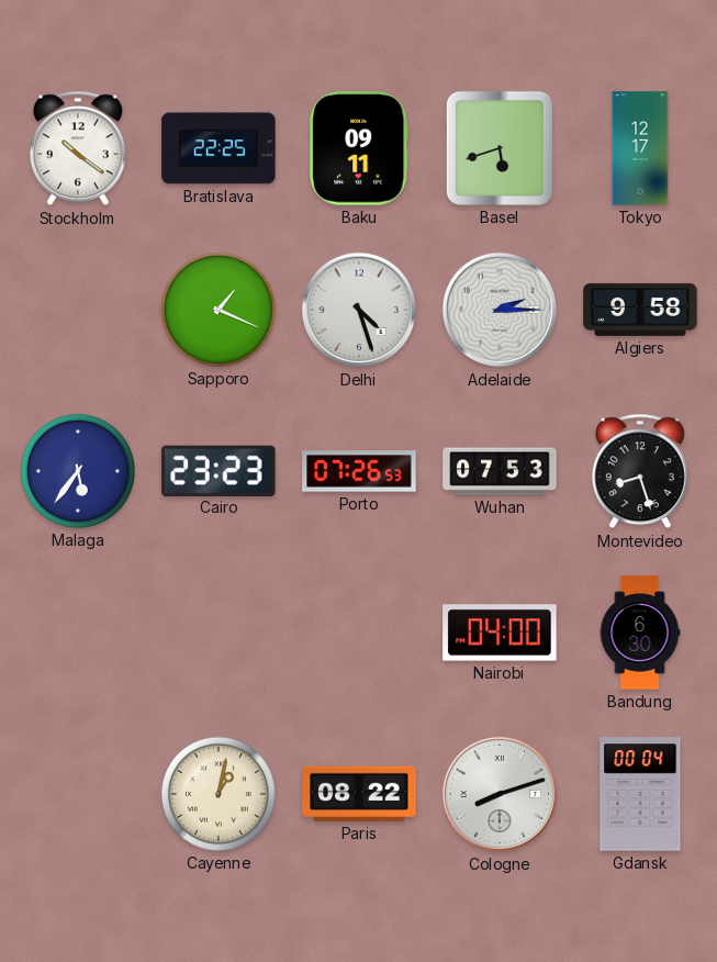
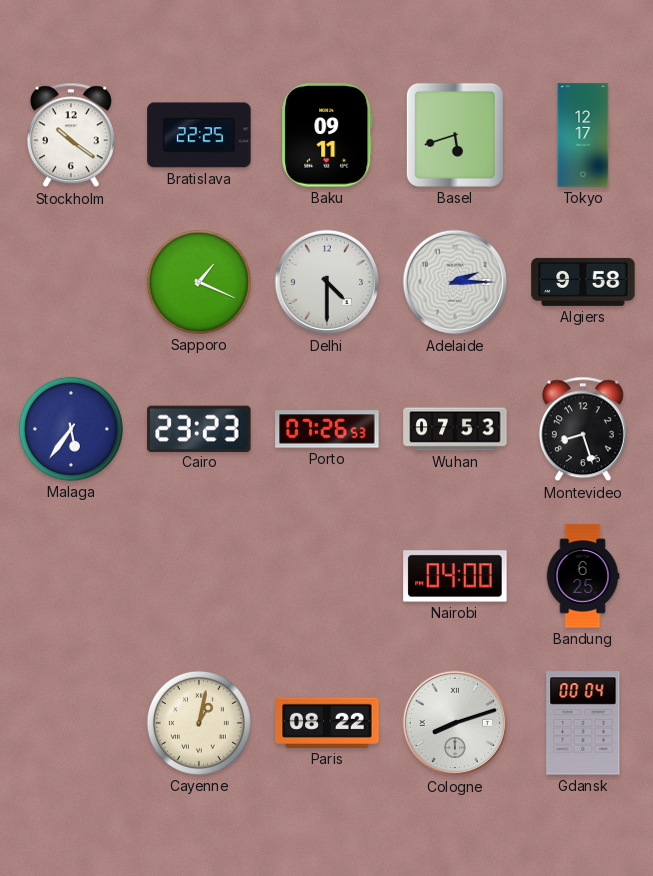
Delhi: 4:27 -> 4:30
Bandung: 6:30 -> 6:25
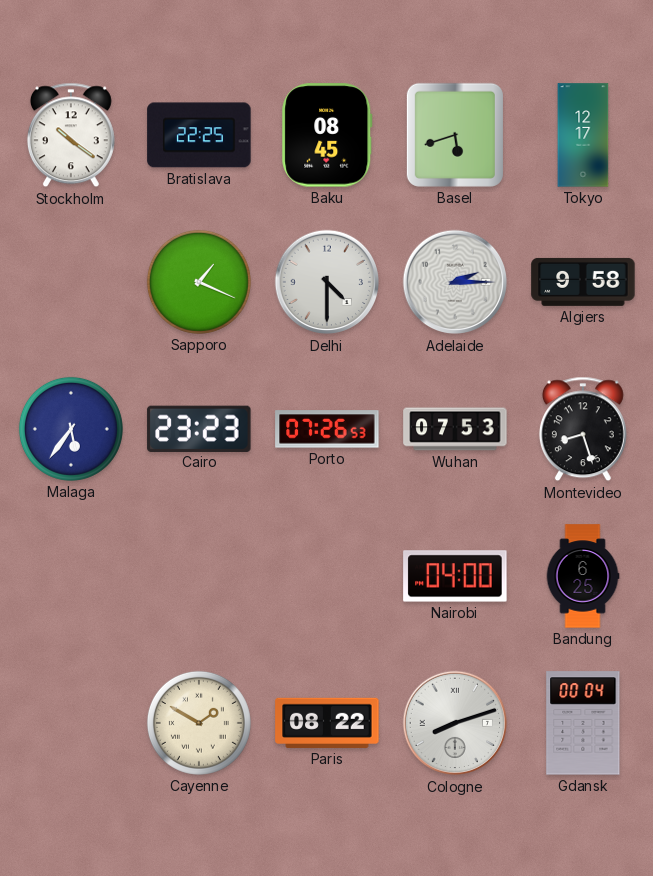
Baku: 09:11 -> 08:45
Cayenne: 1:02 -> 1:50
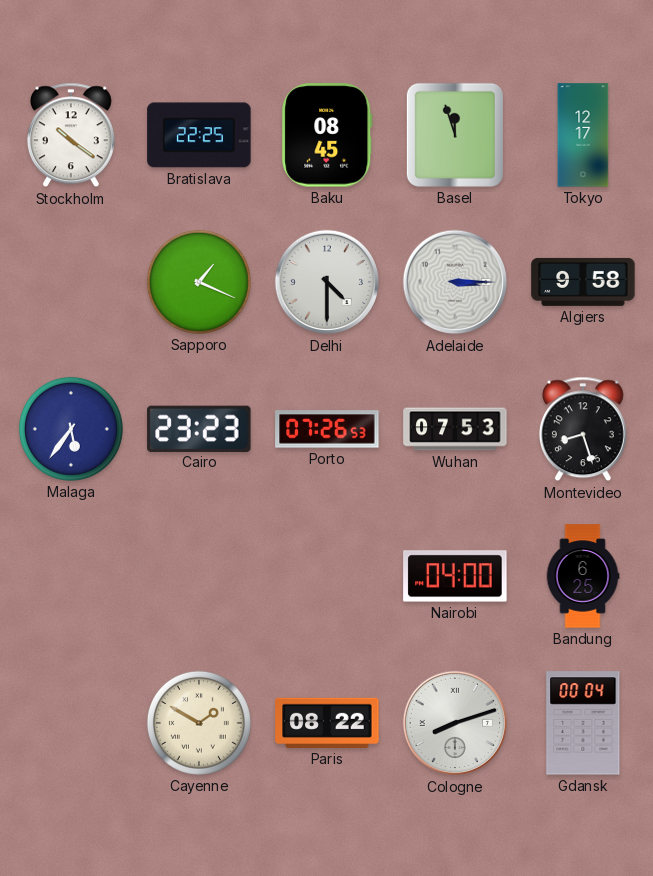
Basel: 5:42 -> 11:57
Adelaide: 2:15 -> 3:15
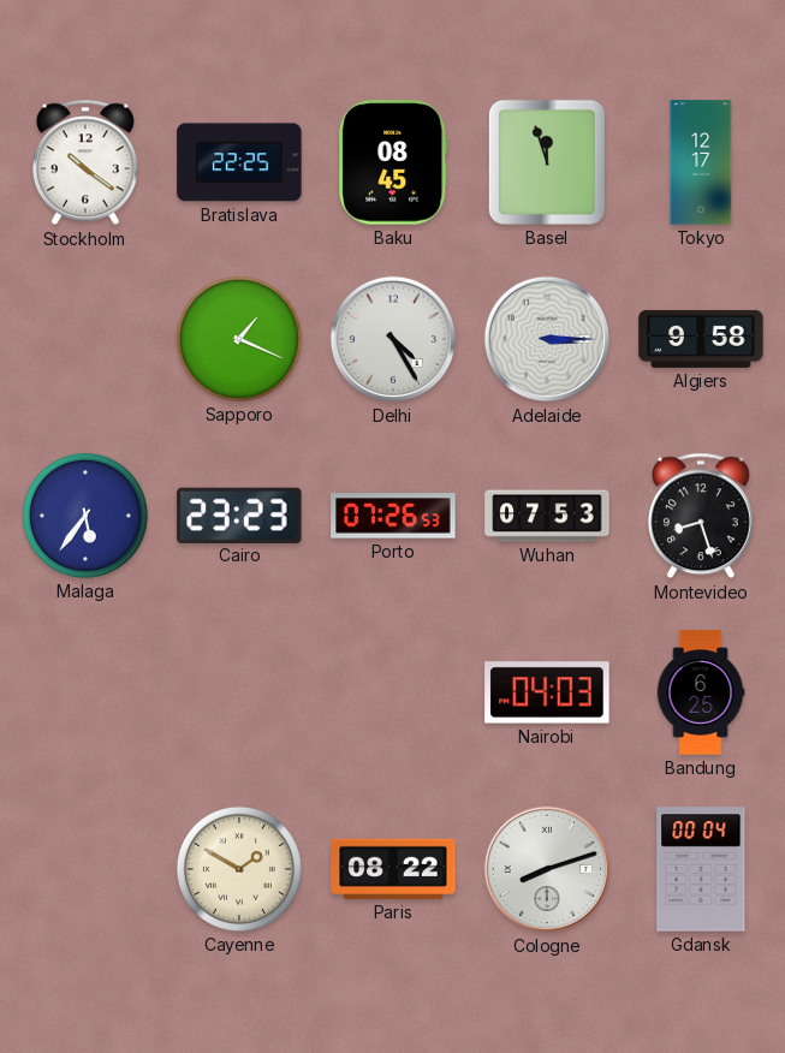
Delhi: 4:30 -> 4:25
Nairobi: 04:00 -> 04:03
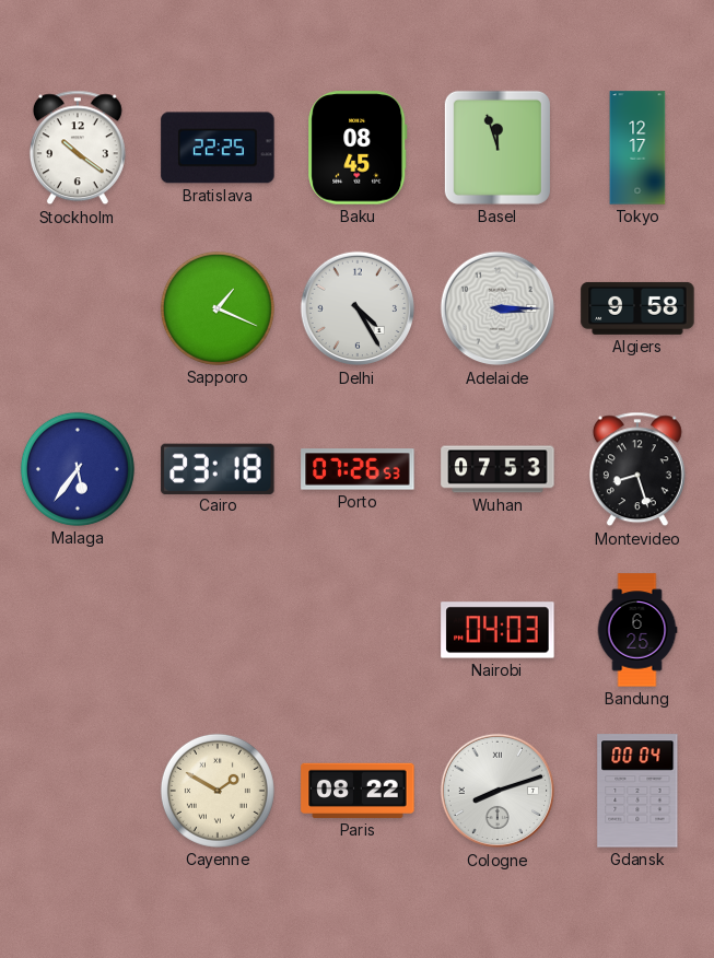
Cairo: 23:23 -> 23:18
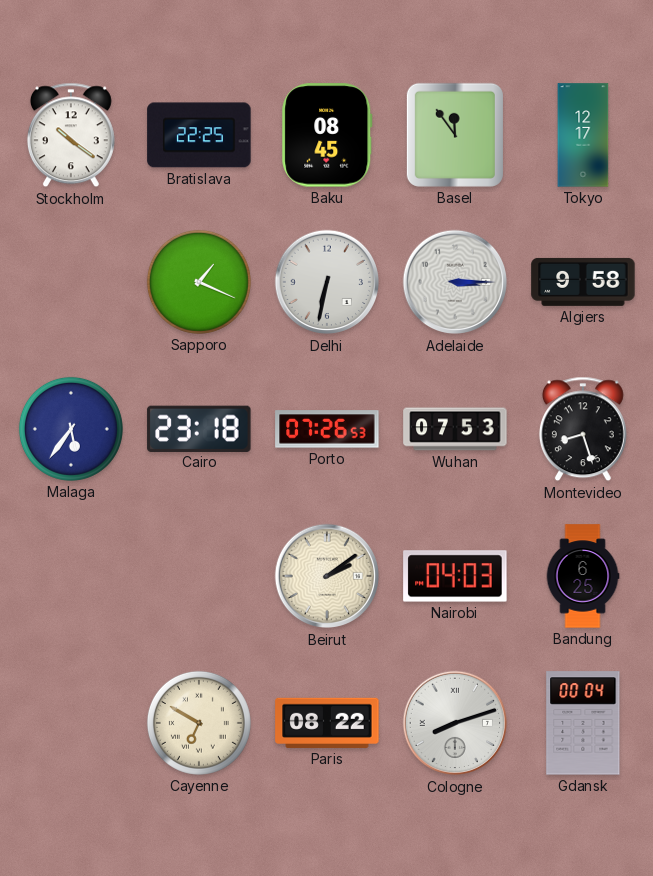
Basel: 11:57 -> 11:54
Delhi: 4:25 -> 6:32
Beirut: none -> 2:09
Cayenne: 1:50 -> 6:50
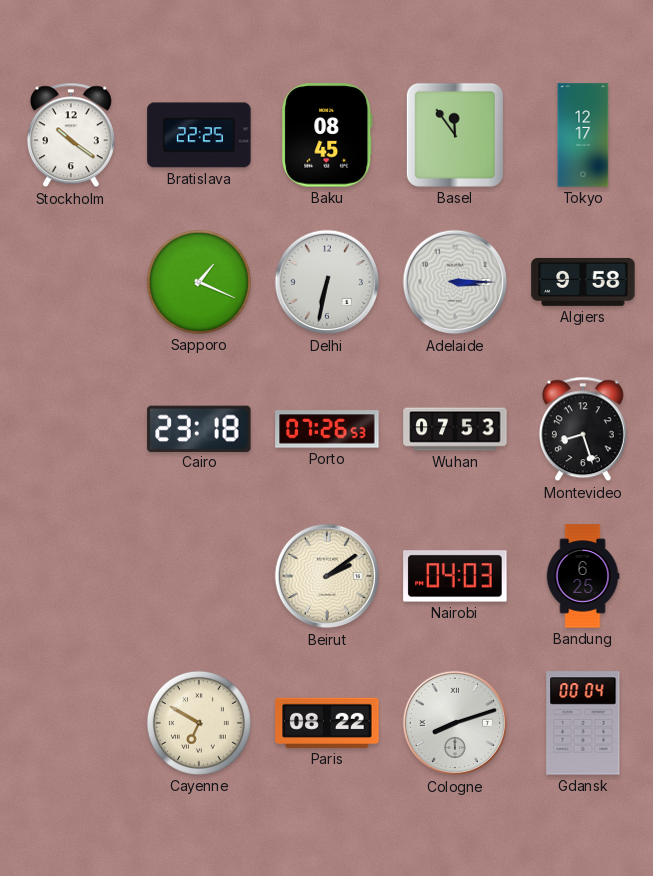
Malaga: 5:36 -> none
